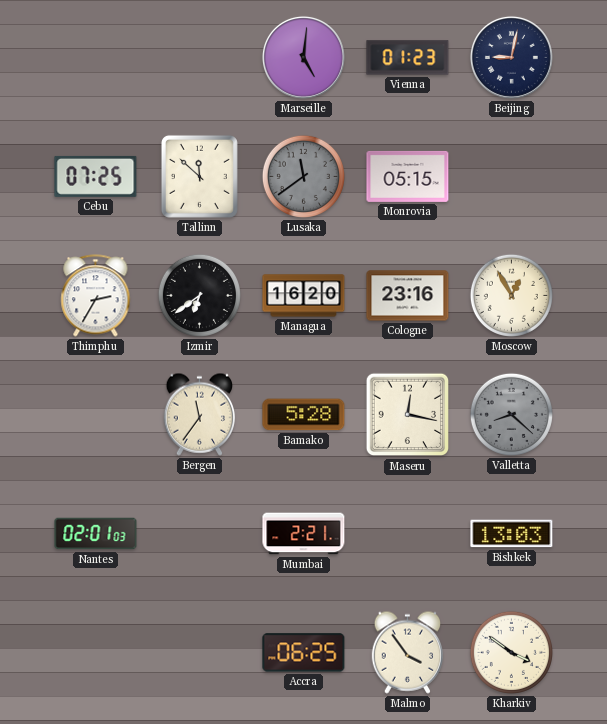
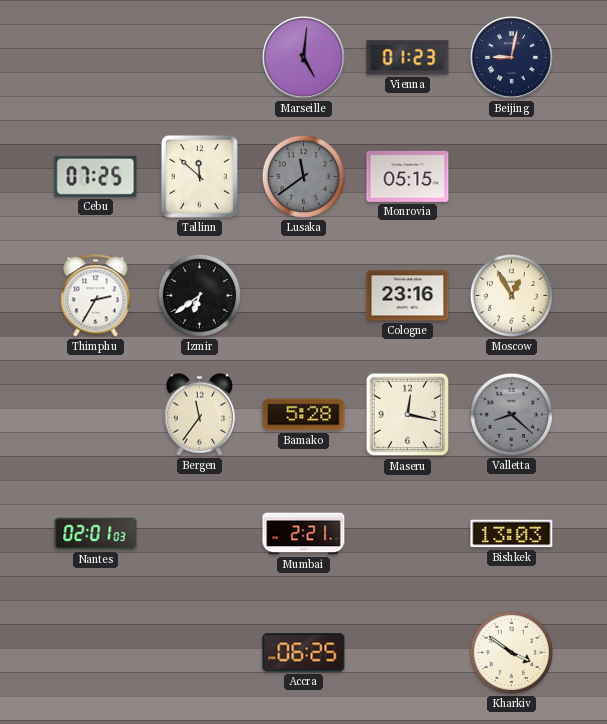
Managua: 16:20 -> none
Malmo: 3:54 -> none
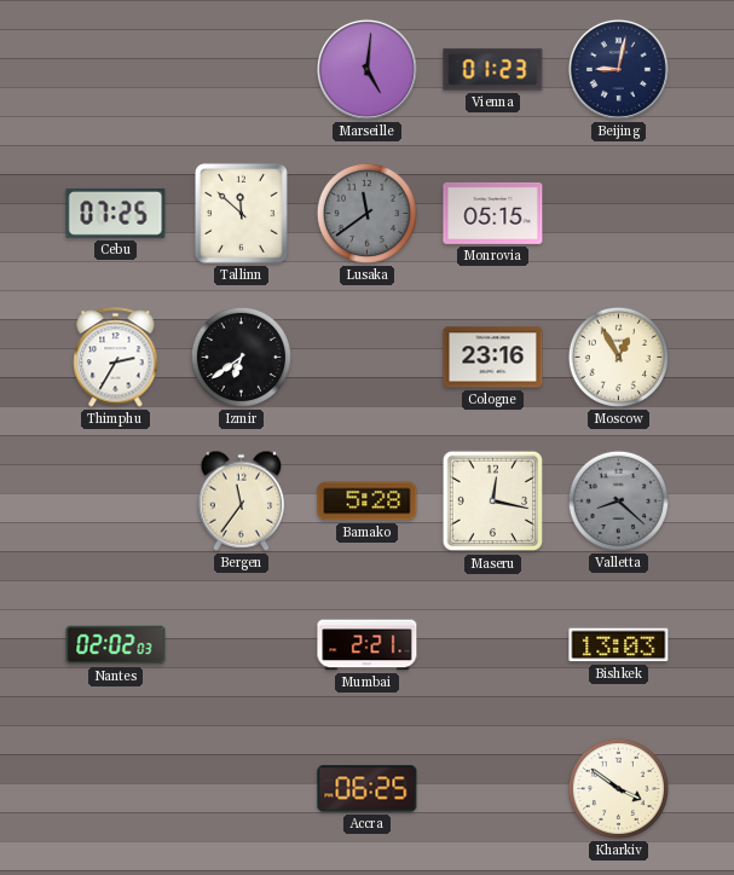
Nantes: 02:01 -> 02:02
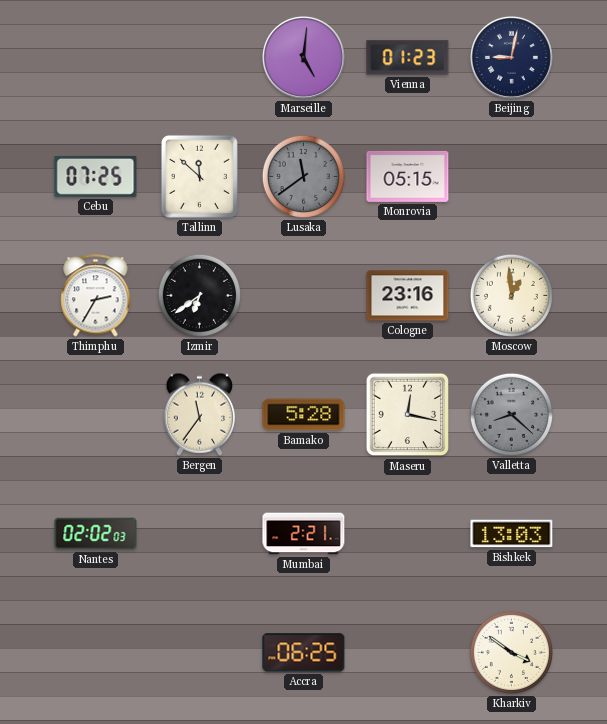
Moscow: 12:55 -> 12:59
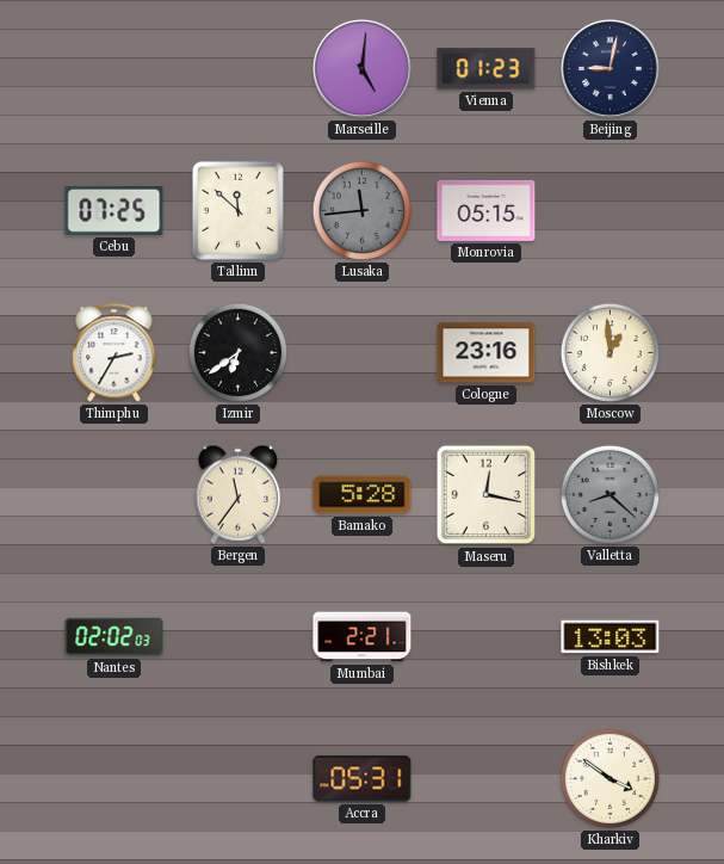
Lusaka: 11:39 -> 11:44
Accra: 06:25 -> 05:31
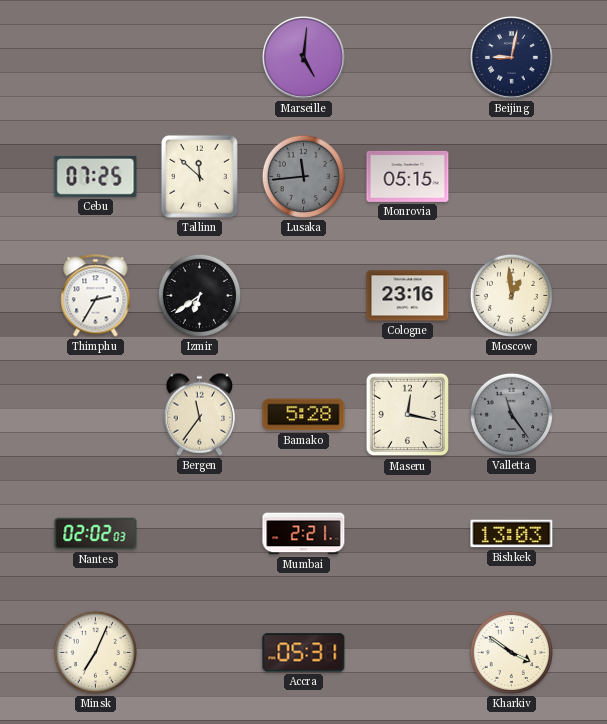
Vienna: 01:23 -> none
Valletta: 8:22 -> 11:24
Minsk: none -> 7:04
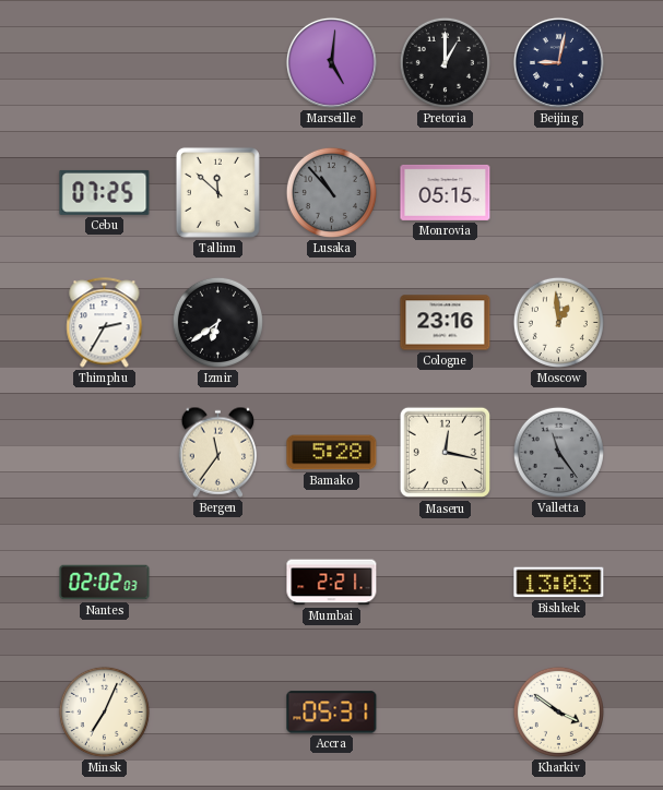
Pretoria: none -> 1:00
Lusaka: 11:44 -> 10:53
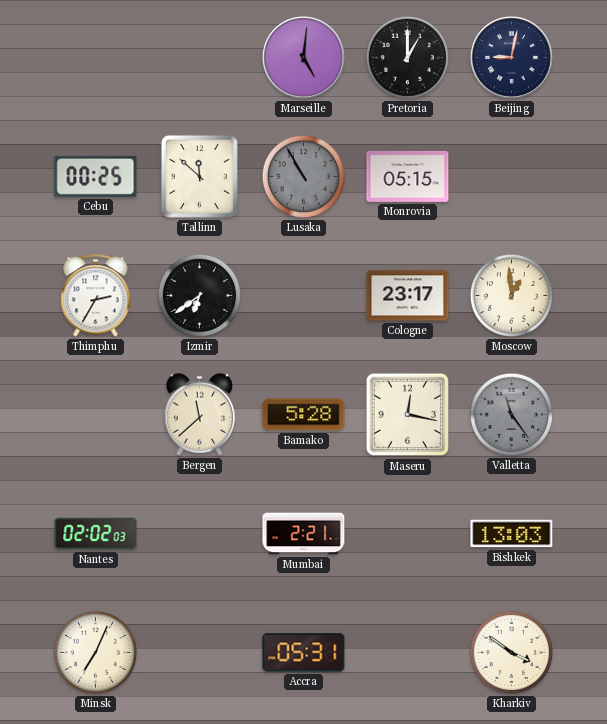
Cebu: 07:25 -> 00:25
Lusaka: 10:53 -> 10:55
Cologne: 23:16 -> 23:17
Bergen: 11:36 -> 11:38
